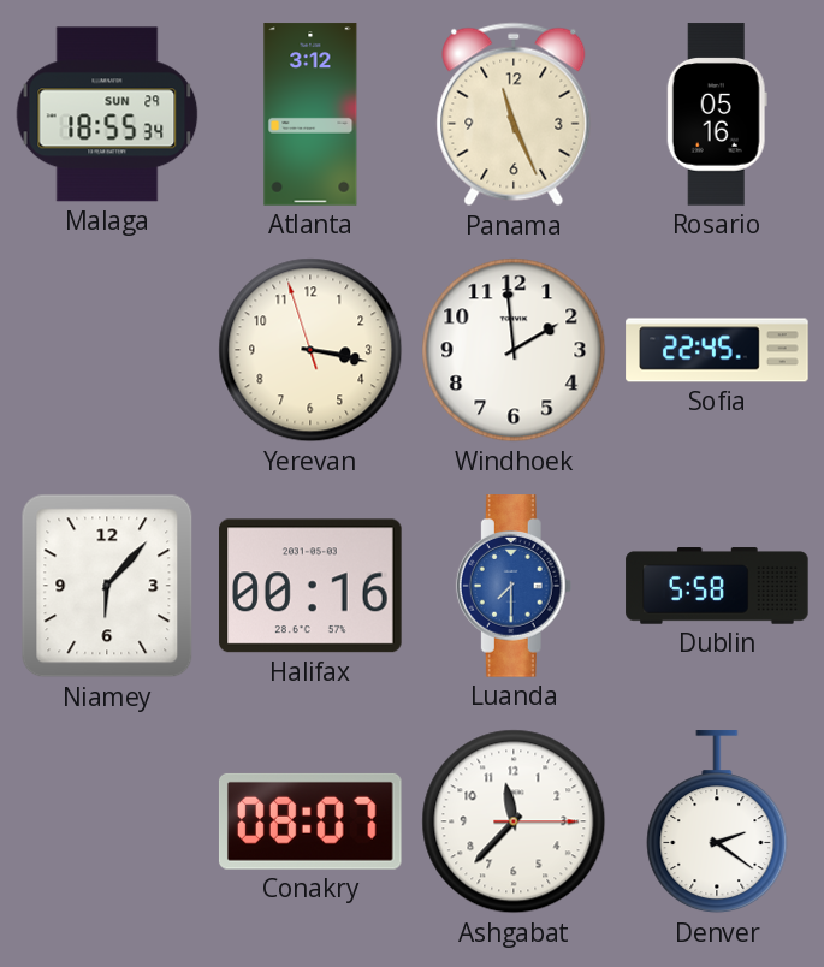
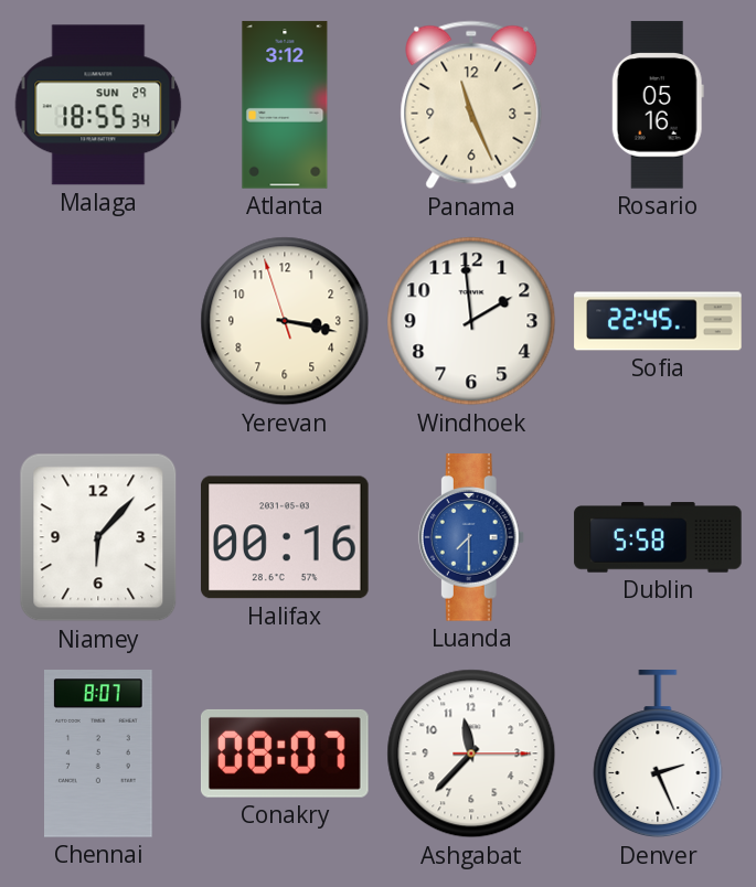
Chennai: none -> 8:07
Denver: 2:21 -> 2:26
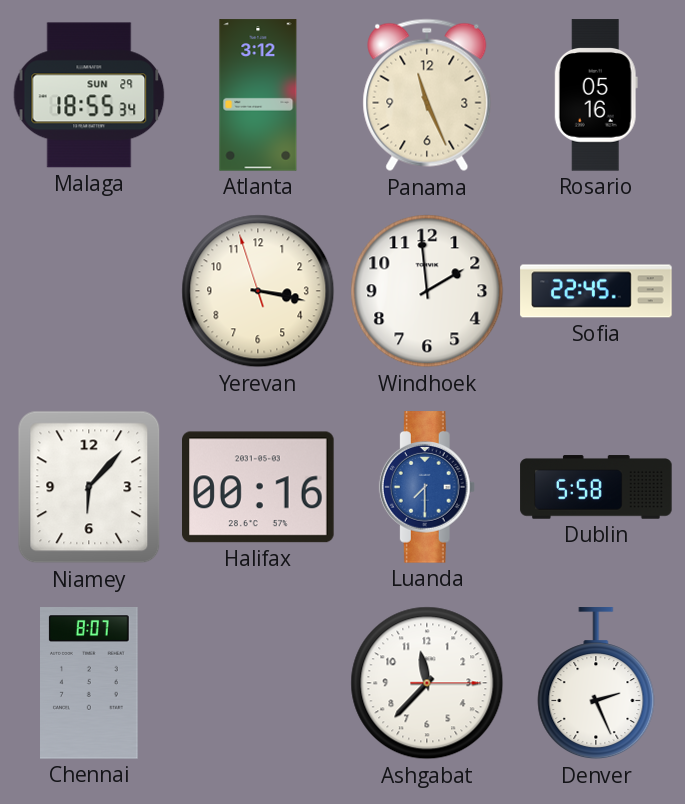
Conakry: 08:07 -> none
